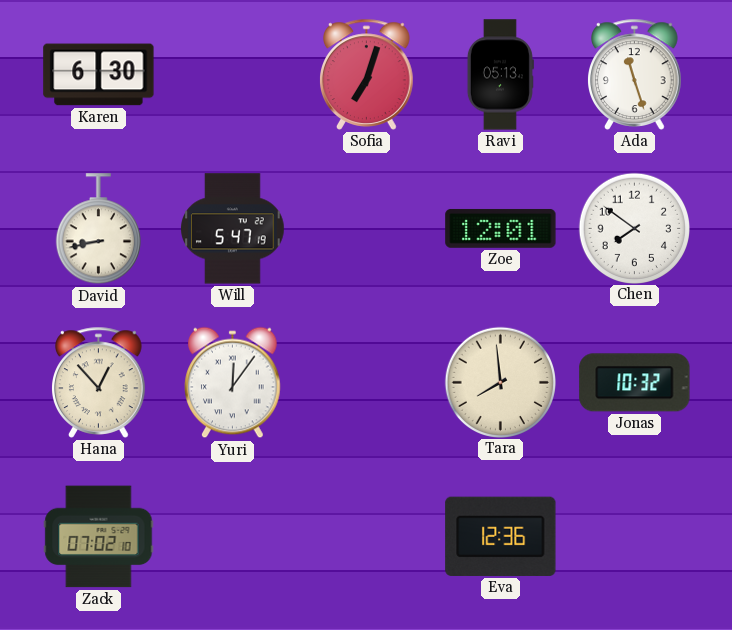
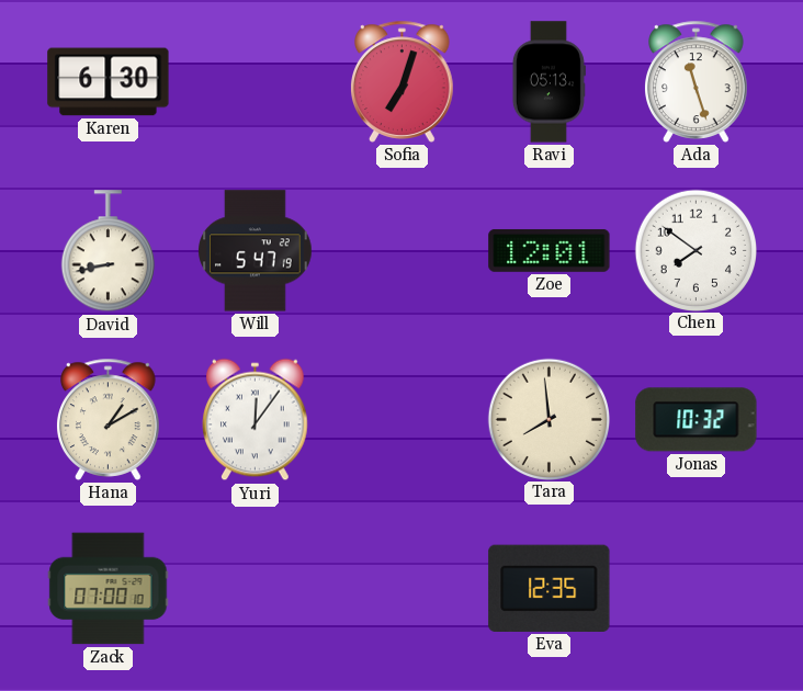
Hana: 12:53 -> 1:10
Zack: 07:02 -> 07:00
Eva: 12:36 -> 12:35
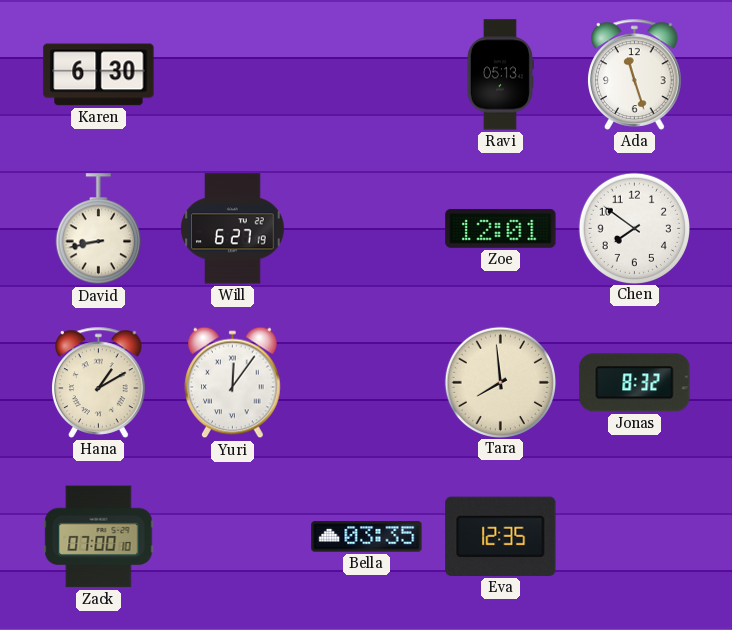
Sofia: 7:03 -> none
Will: 5:47 -> 6:27
Jonas: 10:32 -> 8:32
Bella: none -> 03:35
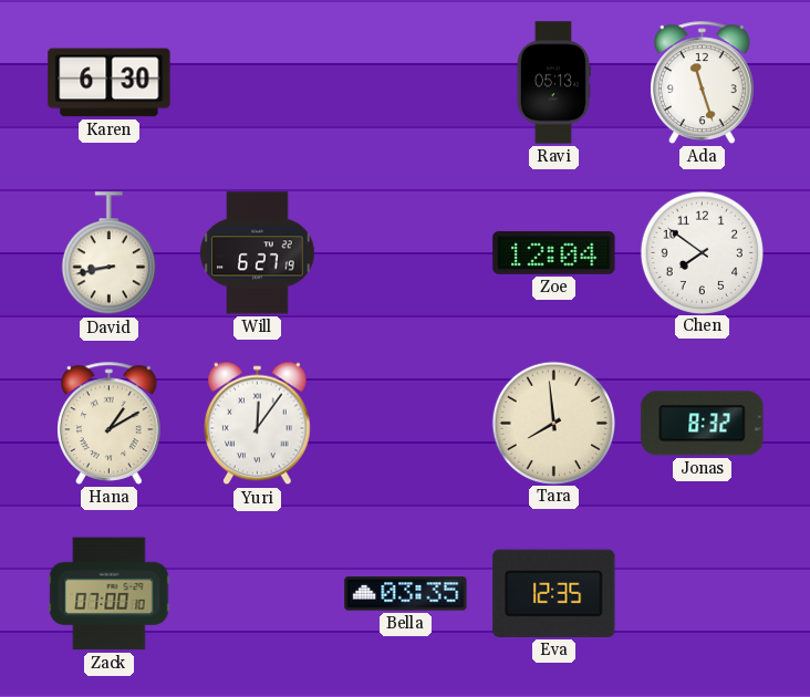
Zoe: 12:01 -> 12:04
